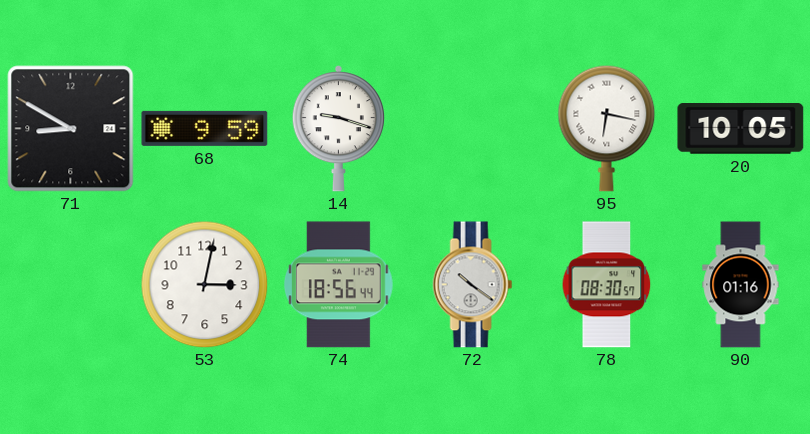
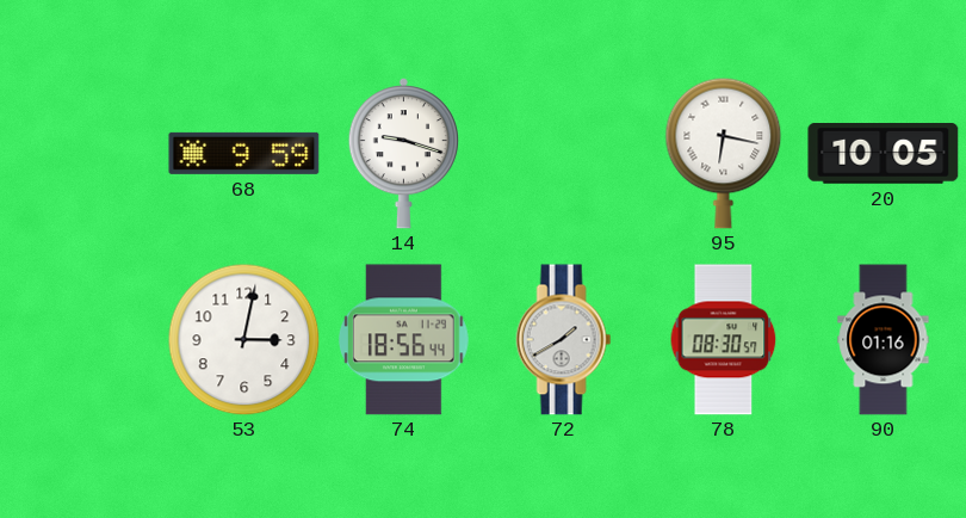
71: 8:50 -> none
72: 10:21 -> 1:40
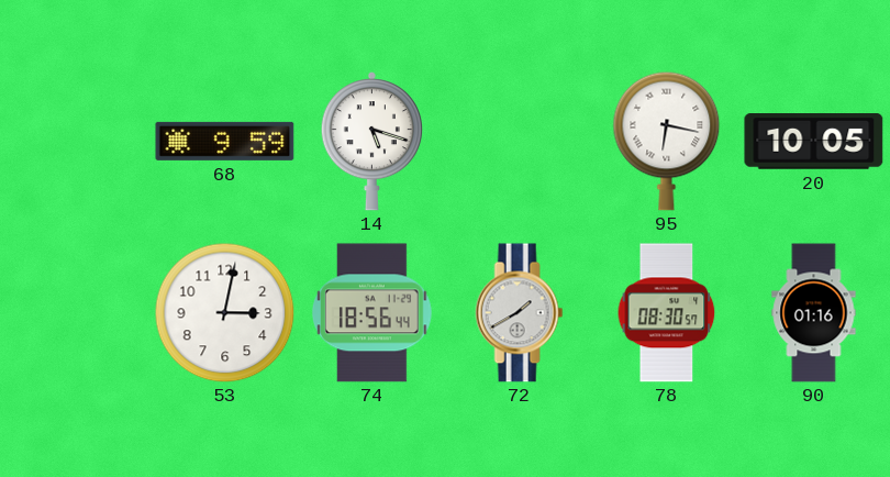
14: 9:18 -> 5:18
